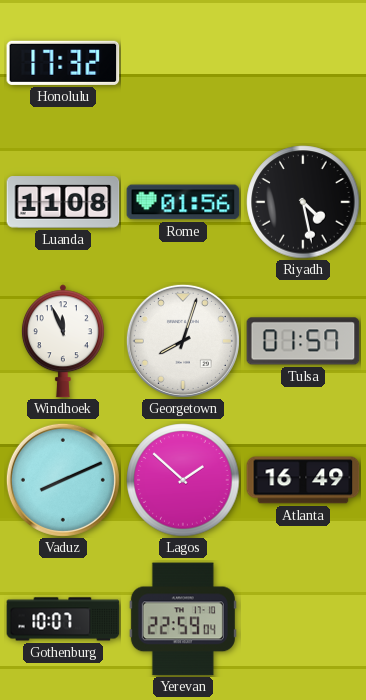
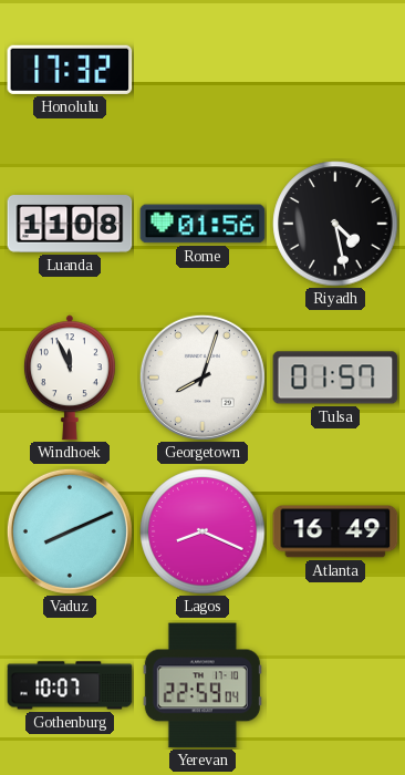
Lagos: 1:52 -> 8:19
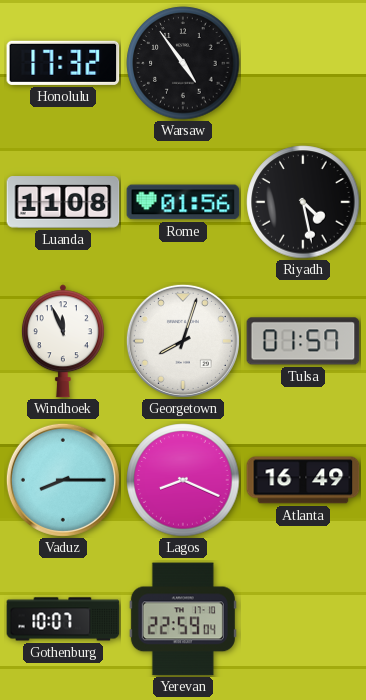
Warsaw: none -> 4:54
Vaduz: 8:11 -> 8:15
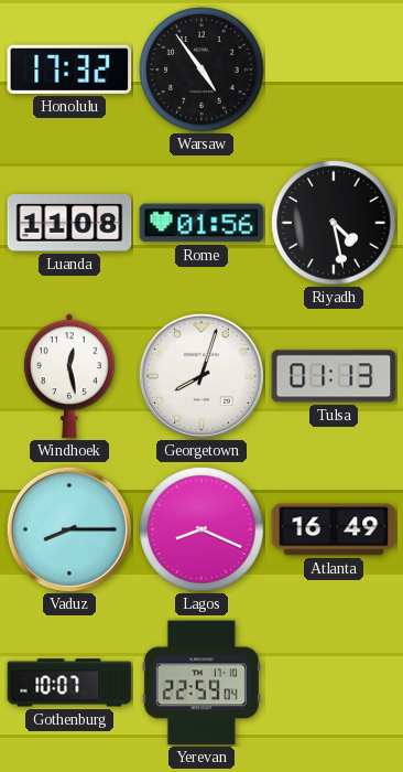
Windhoek: 11:56 -> 12:28
Tulsa: 01:57 -> 01:13
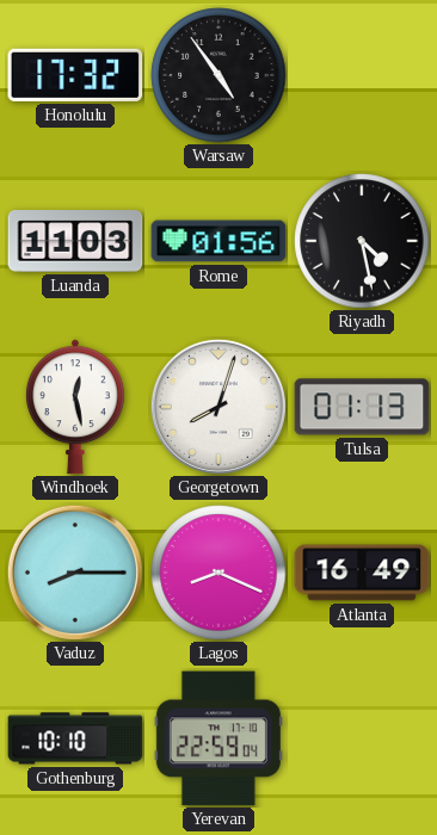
Luanda: 11:08 -> 11:03
Gothenburg: 10:07 -> 10:10
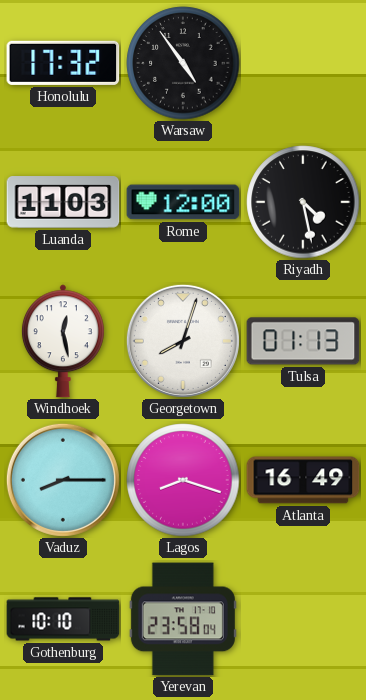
Rome: 01:56 -> 12:00
Lagos: 8:19 -> 8:18
Yerevan: 22:59 -> 23:58
